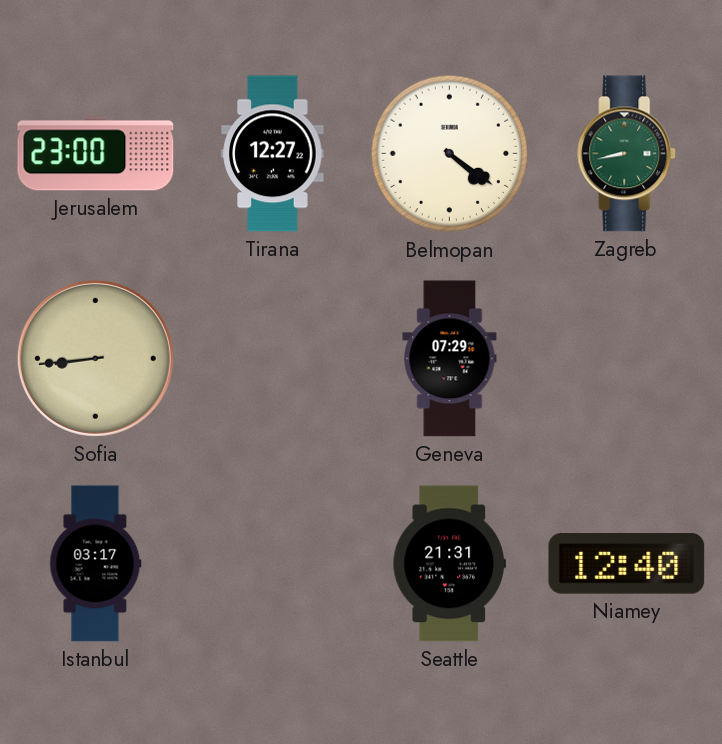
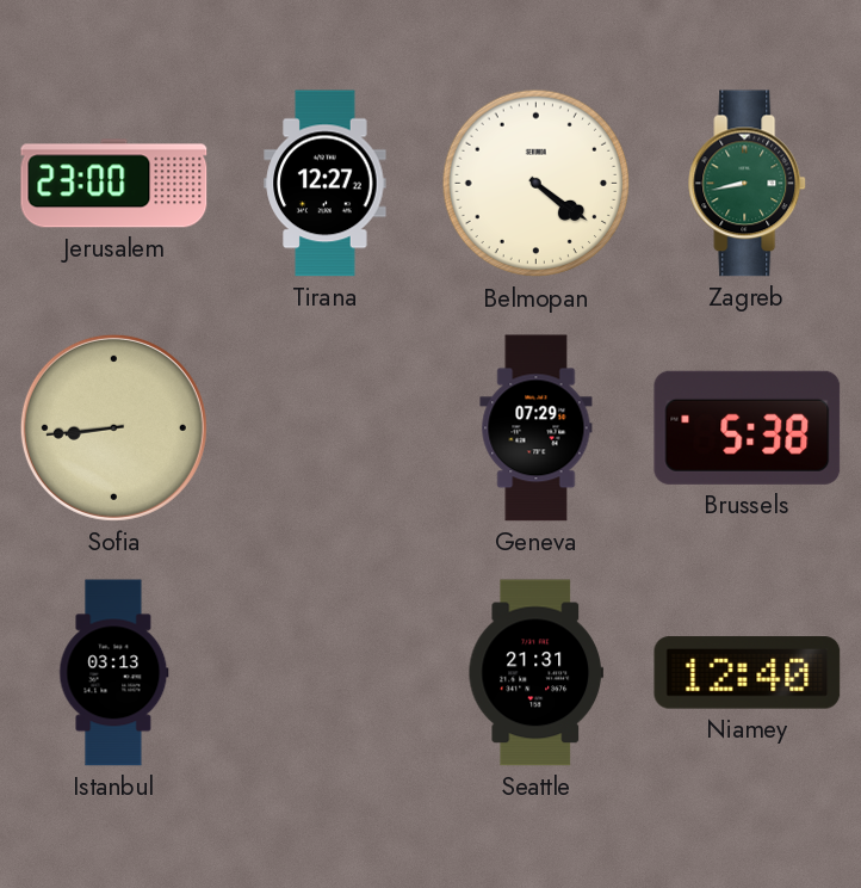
Brussels: none -> 5:38
Istanbul: 03:17 -> 03:13
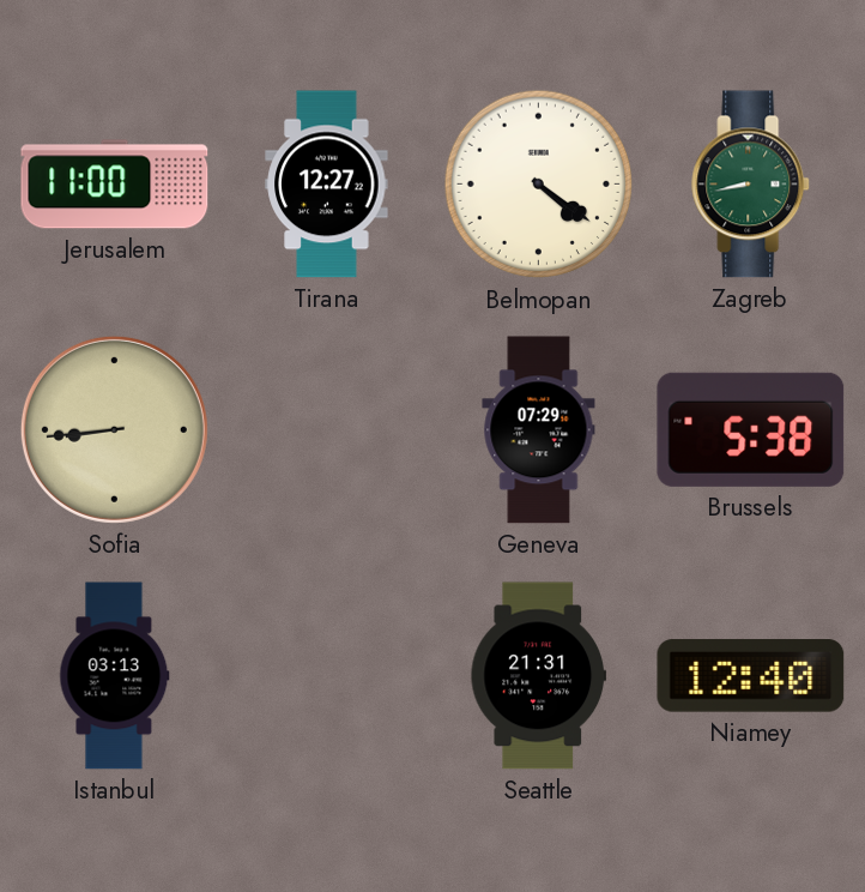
Jerusalem: 23:00 -> 11:00
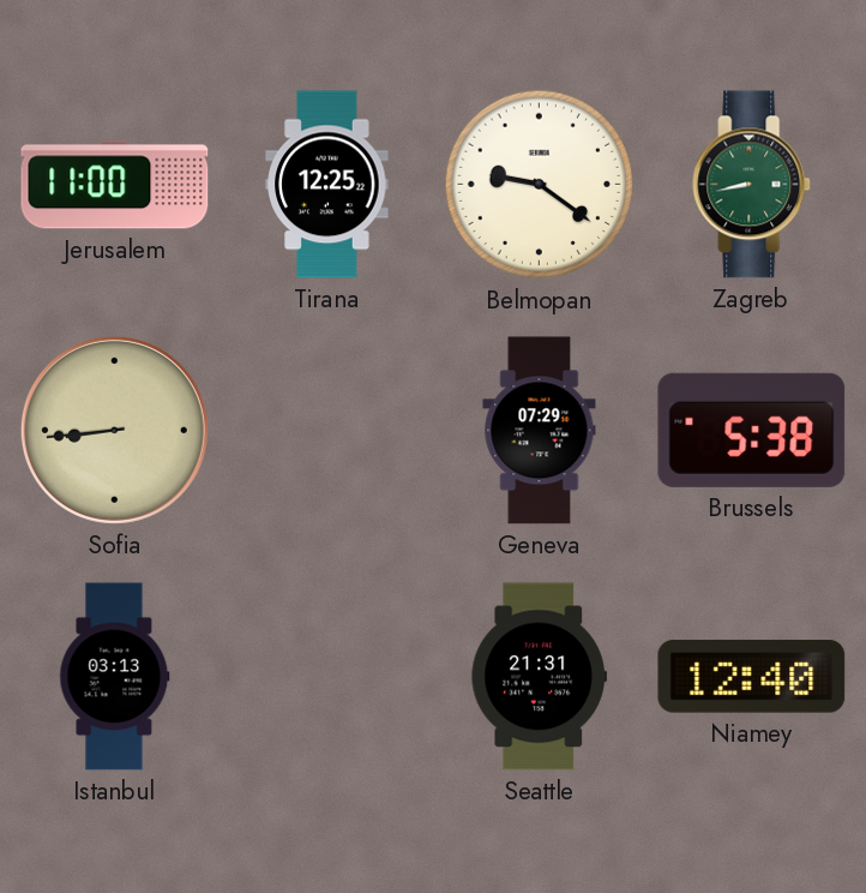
Tirana: 12:27 -> 12:25
Belmopan: 4:21 -> 9:21
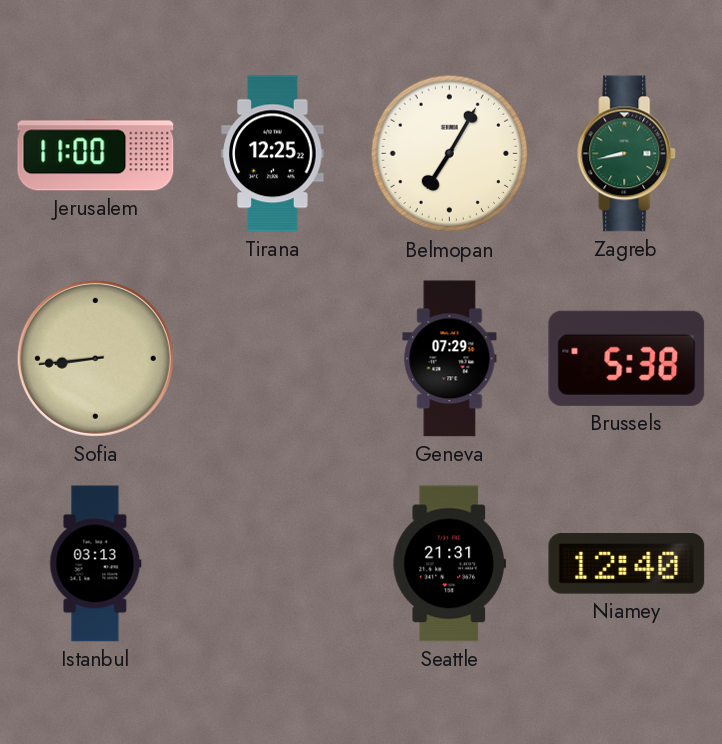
Belmopan: 9:21 -> 7:05
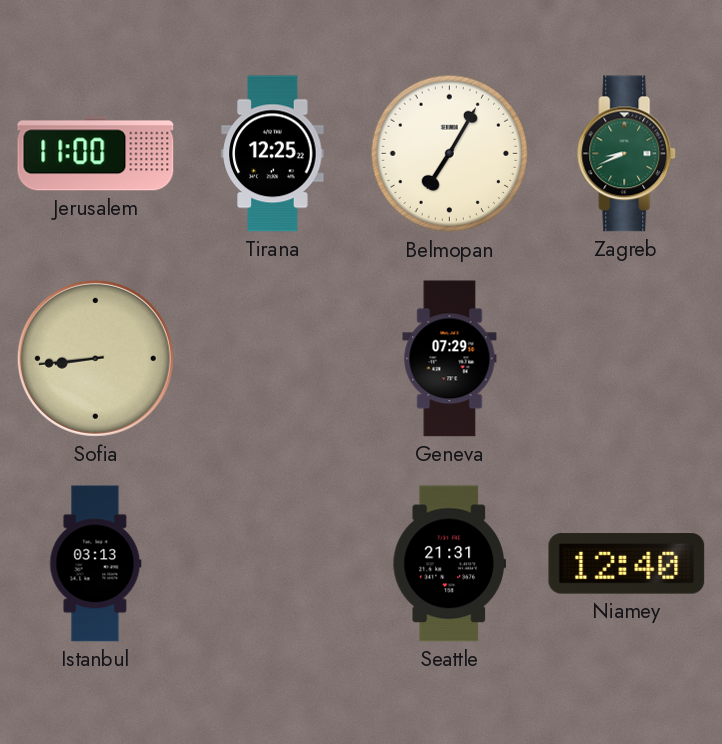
Zagreb: 8:43 -> 8:41
Brussels: 5:38 -> none
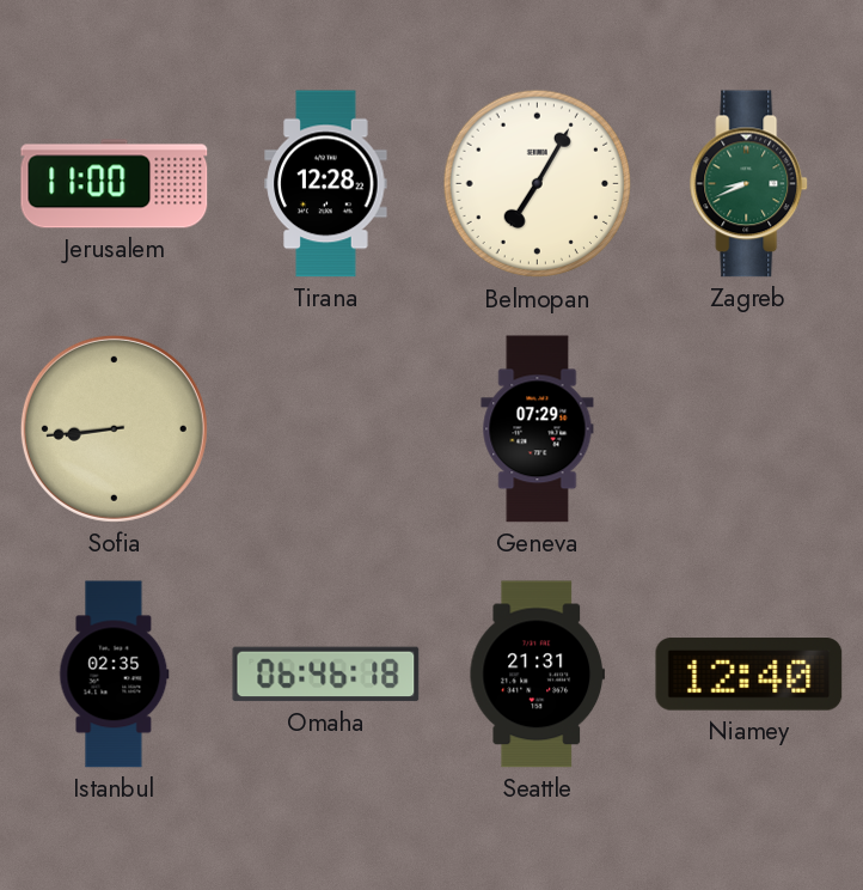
Tirana: 12:25 -> 12:28
Istanbul: 03:13 -> 02:35
Omaha: none -> 06:46
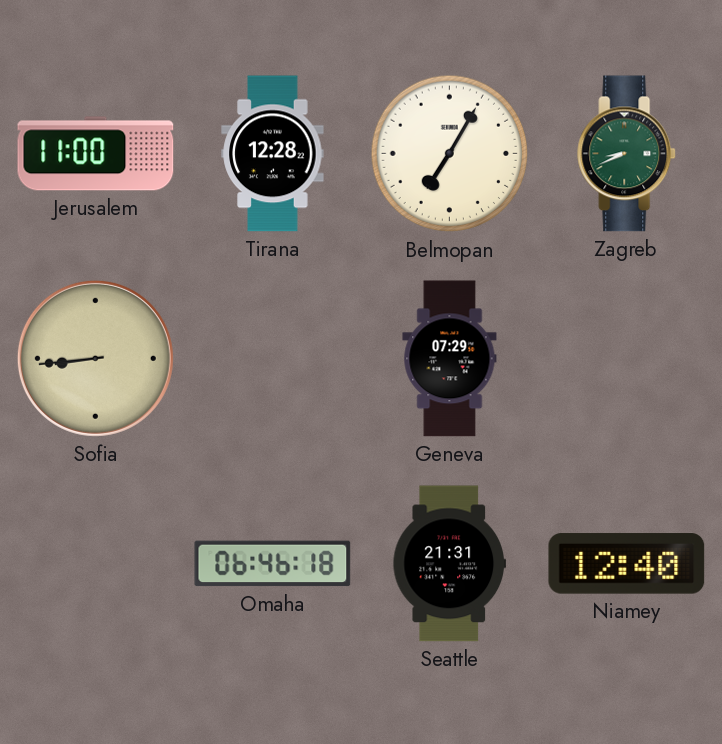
Istanbul: 02:35 -> none
